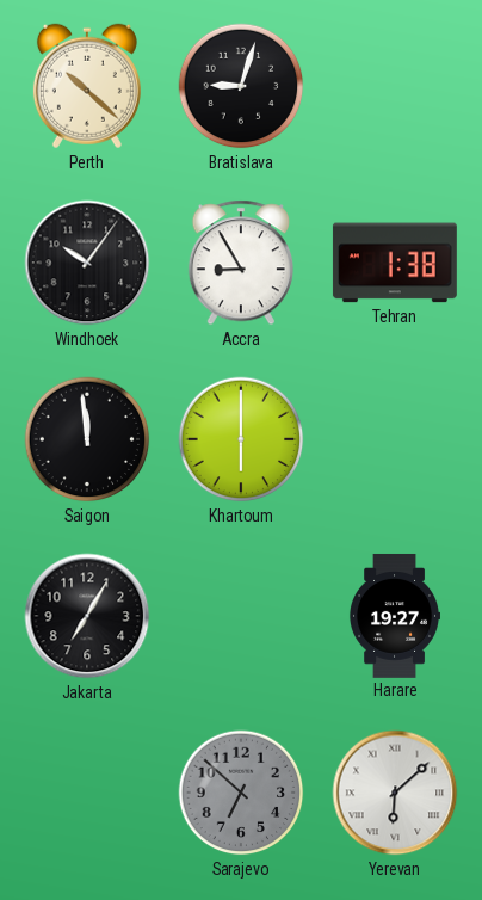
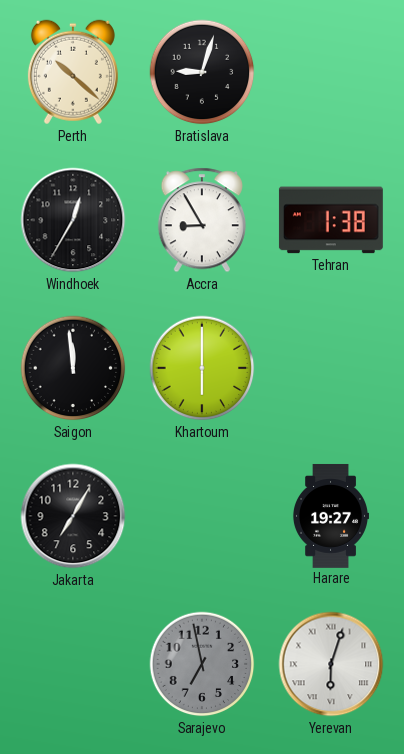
Windhoek: 10:06 -> 12:35
Sarajevo: 6:52 -> 6:58
Yerevan: 6:08 -> 6:03
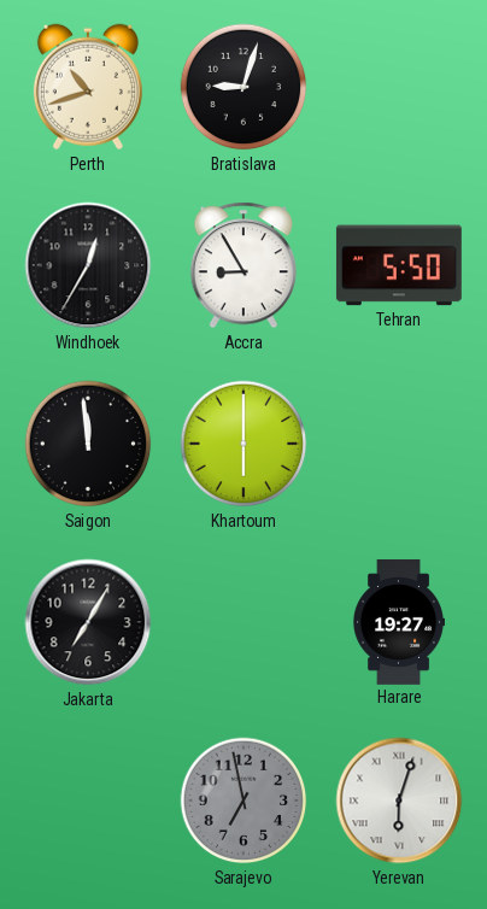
Perth: 10:22 -> 10:42
Tehran: 1:38 -> 5:50
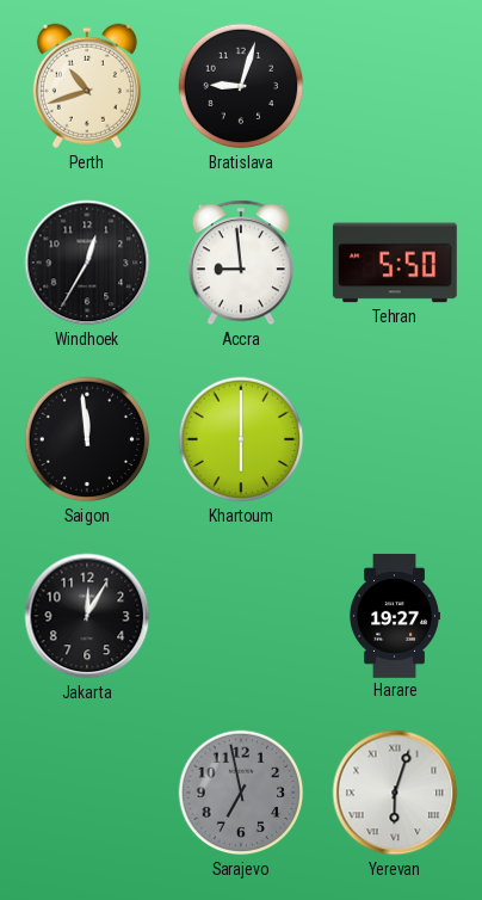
Accra: 8:55 -> 8:59
Jakarta: 7:05 -> 12:05
